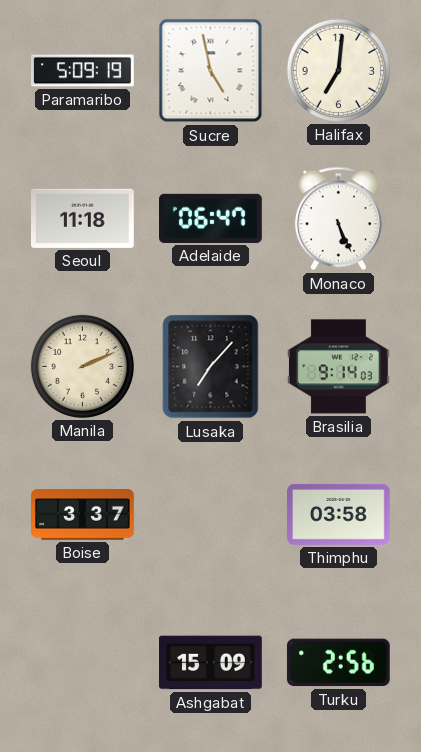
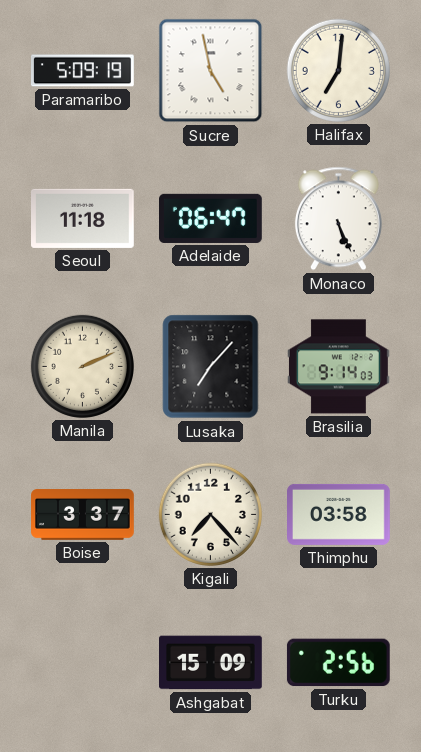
Kigali: none -> 7:23
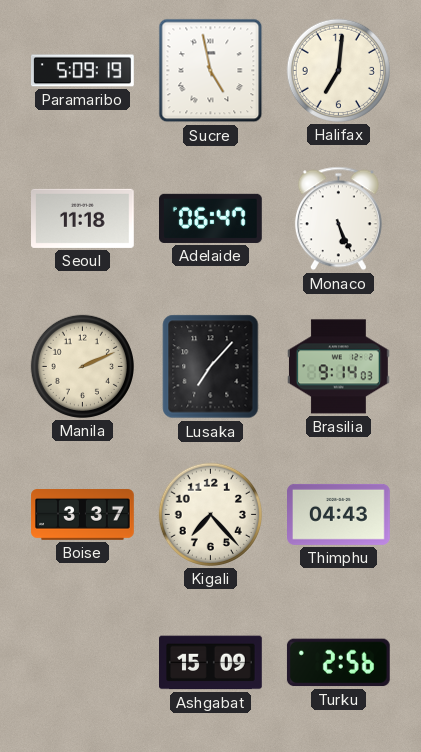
Thimphu: 03:58 -> 04:43
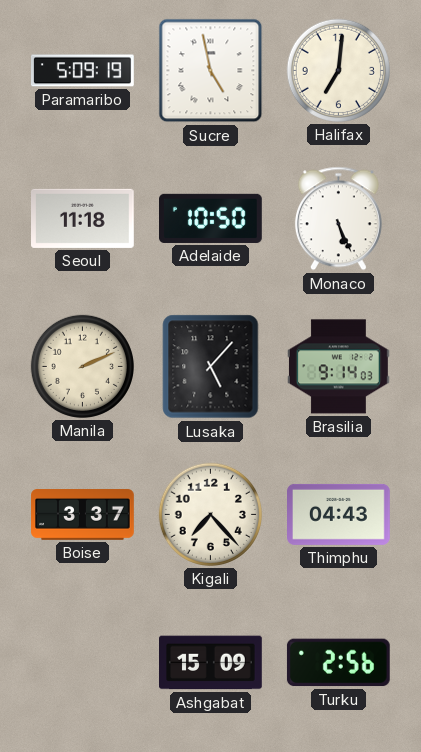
Adelaide: 06:47 -> 10:50
Lusaka: 7:07 -> 5:07
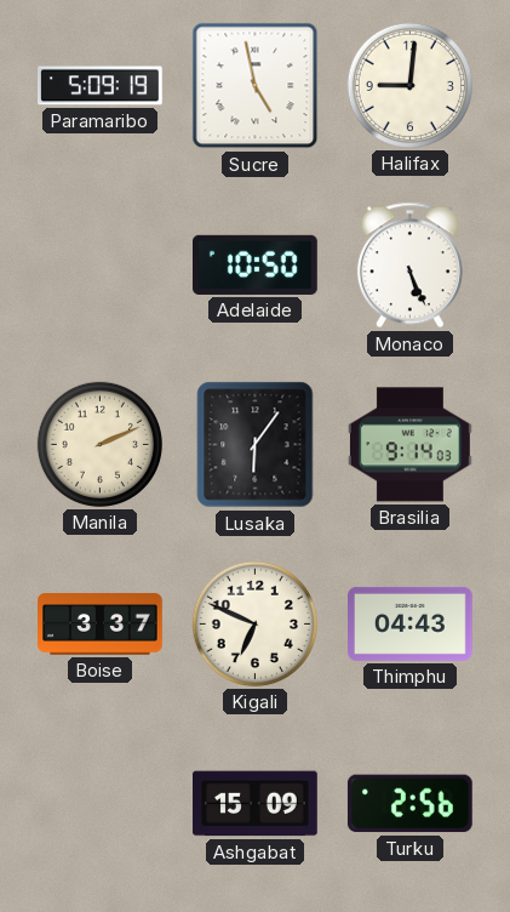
Halifax: 7:01 -> 9:01
Seoul: 11:18 -> none
Lusaka: 5:07 -> 6:06
Kigali: 7:23 -> 6:49
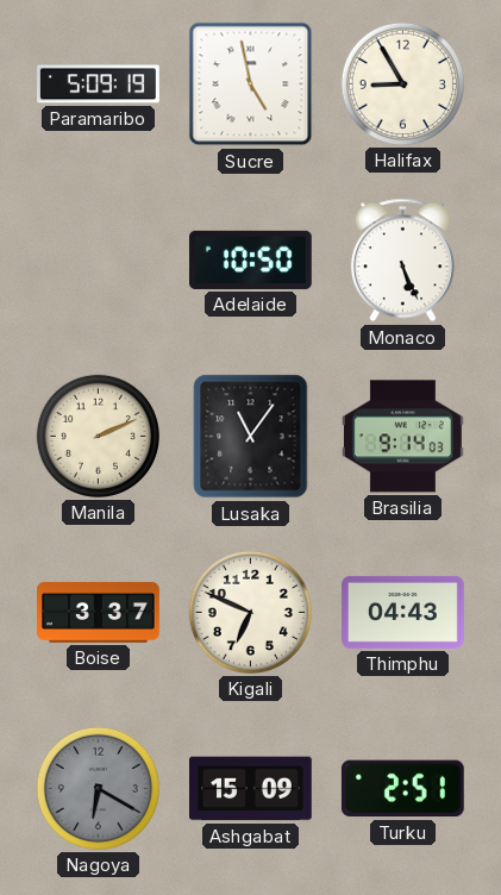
Halifax: 9:01 -> 8:55
Lusaka: 6:06 -> 11:06
Nagoya: none -> 6:20
Turku: 2:56 -> 2:51
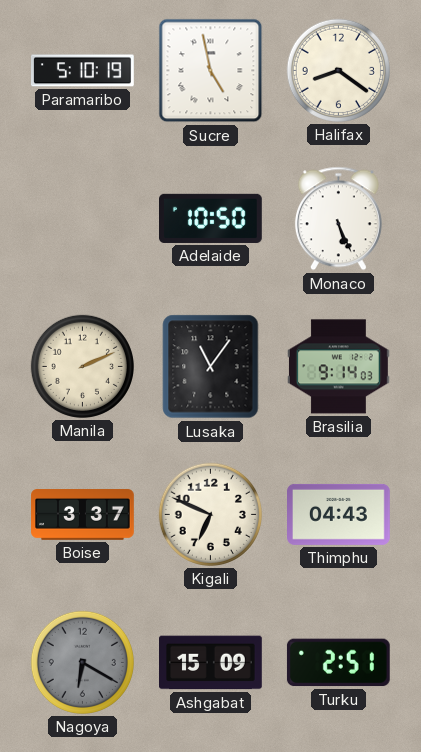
Paramaribo: 5:09 -> 5:10
Halifax: 8:55 -> 8:21
